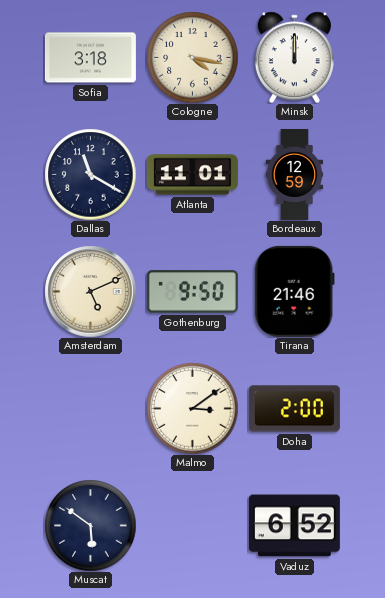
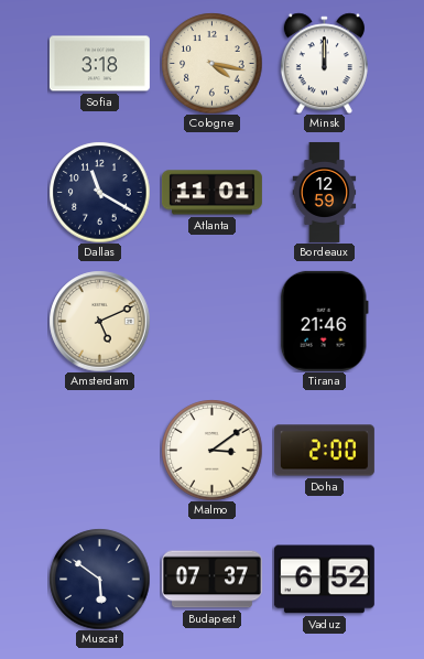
Gothenburg: 9:50 -> none
Budapest: none -> 07:37
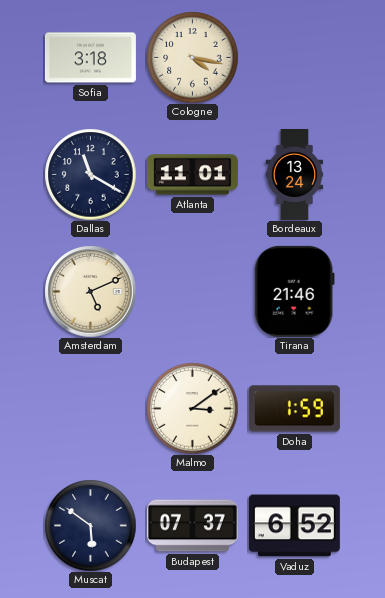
Minsk: 12:00 -> none
Bordeaux: 12:59 -> 13:24
Doha: 2:00 -> 1:59
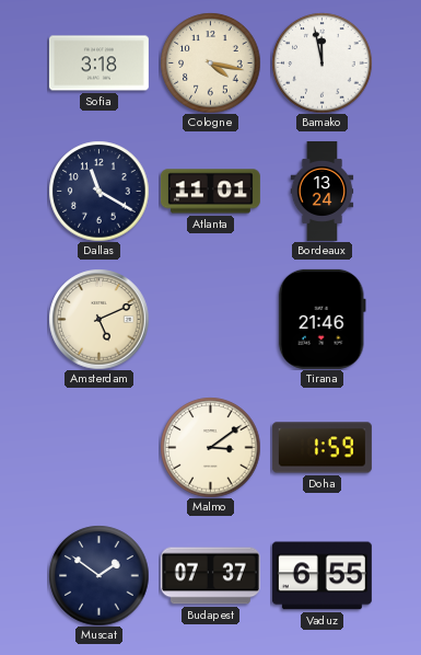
Bamako: none -> 11:58
Muscat: 5:51 -> 1:51
Vaduz: 6:52 -> 6:55
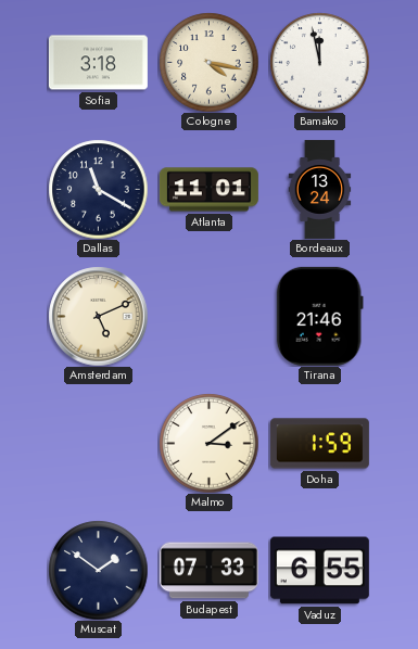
Budapest: 07:37 -> 07:33
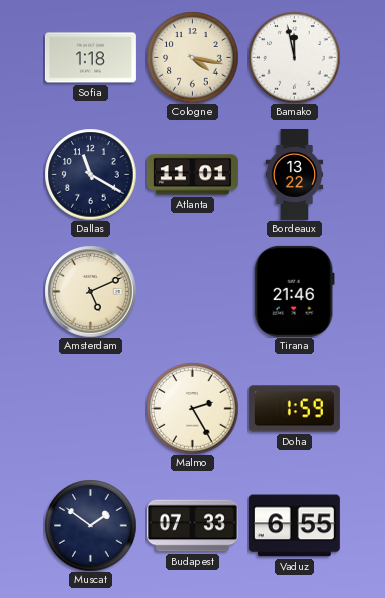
Sofia: 3:18 -> 1:18
Bordeaux: 13:24 -> 13:22
Malmo: 3:09 -> 2:25
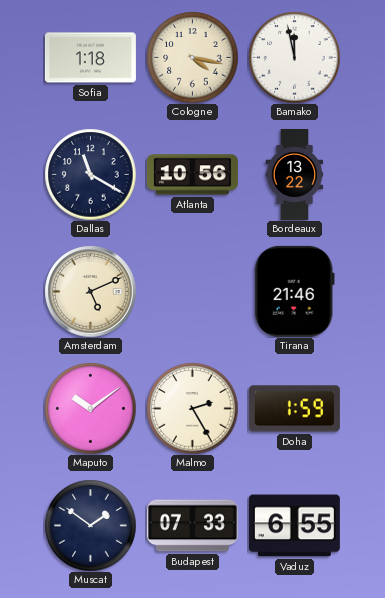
Atlanta: 11:01 -> 10:56
Maputo: none -> 10:09
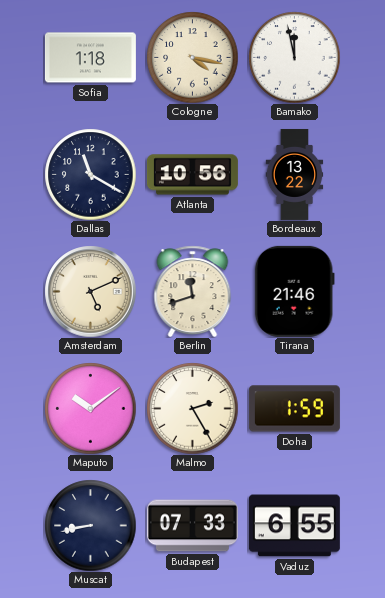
Berlin: none -> 11:42
Muscat: 1:51 -> 8:43
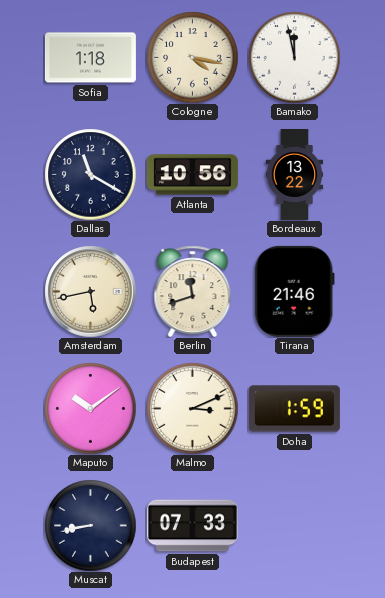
Amsterdam: 5:11 -> 5:43
Malmo: 2:25 -> 3:11
Vaduz: 6:55 -> none
